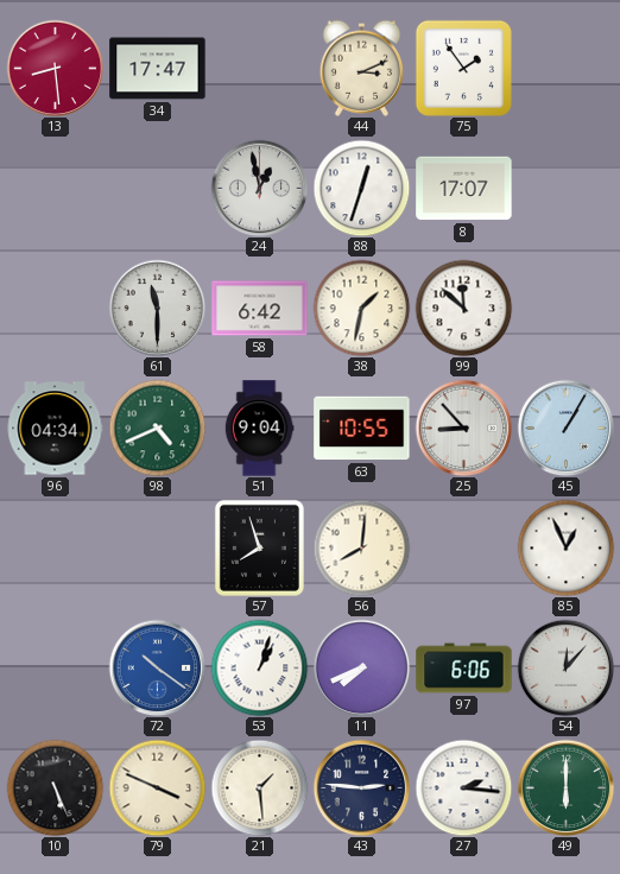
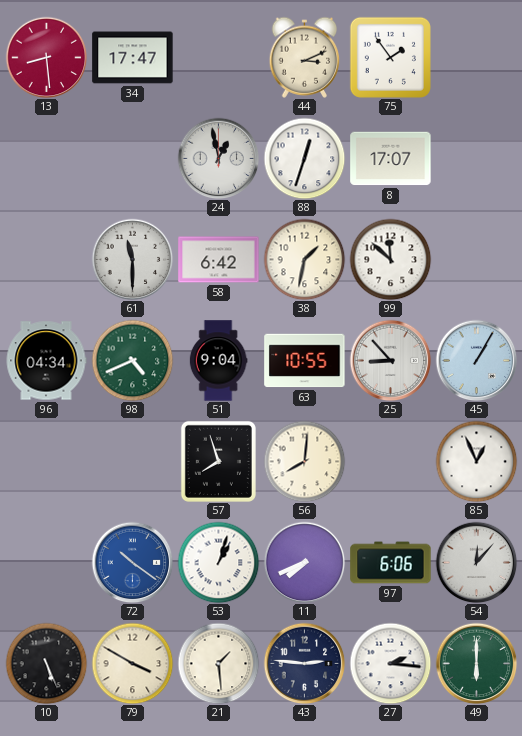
79: 3:49 -> 3:50
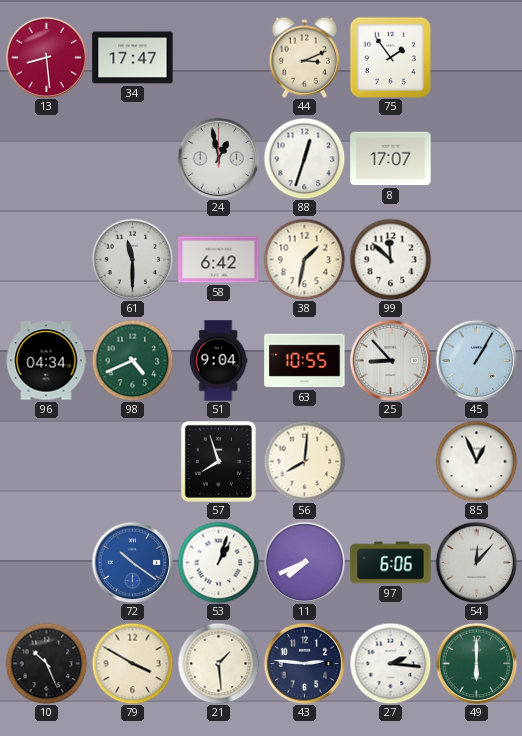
10: 5:26 -> 10:26
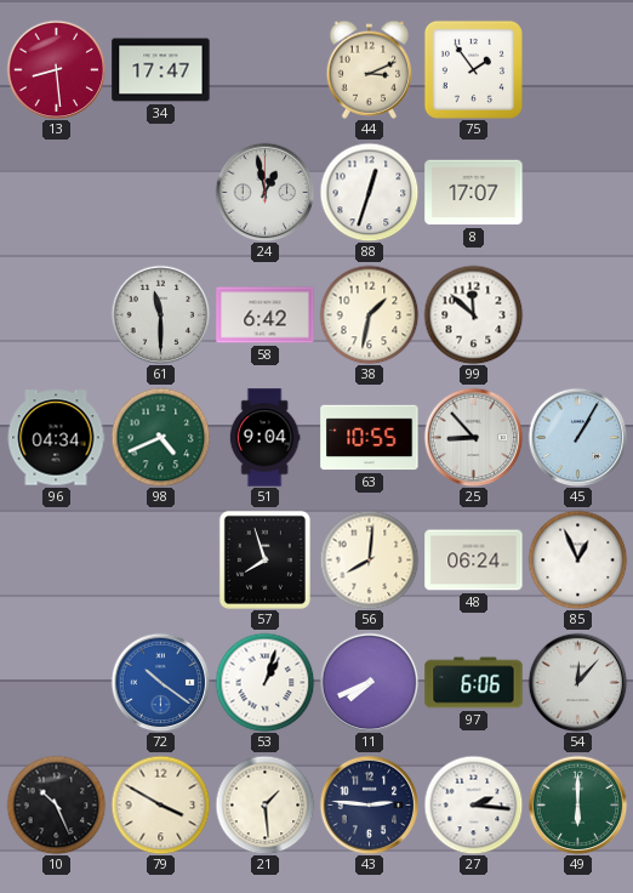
48: none -> 06:24
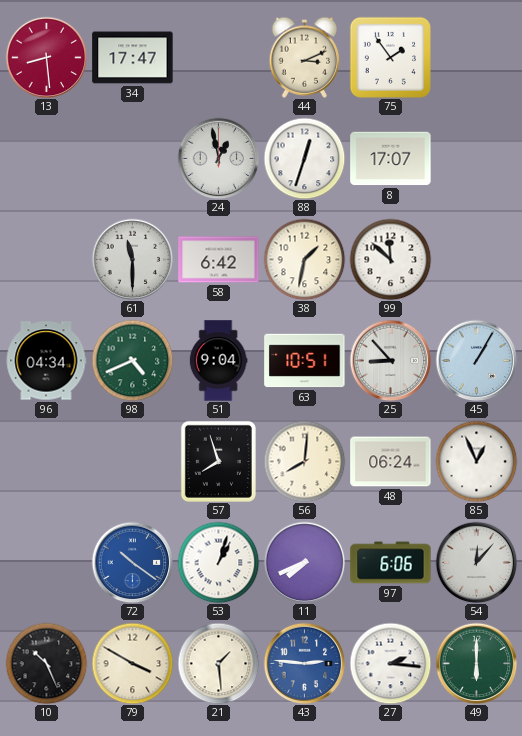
63: 10:55 -> 10:51
43 dial: navy -> blue
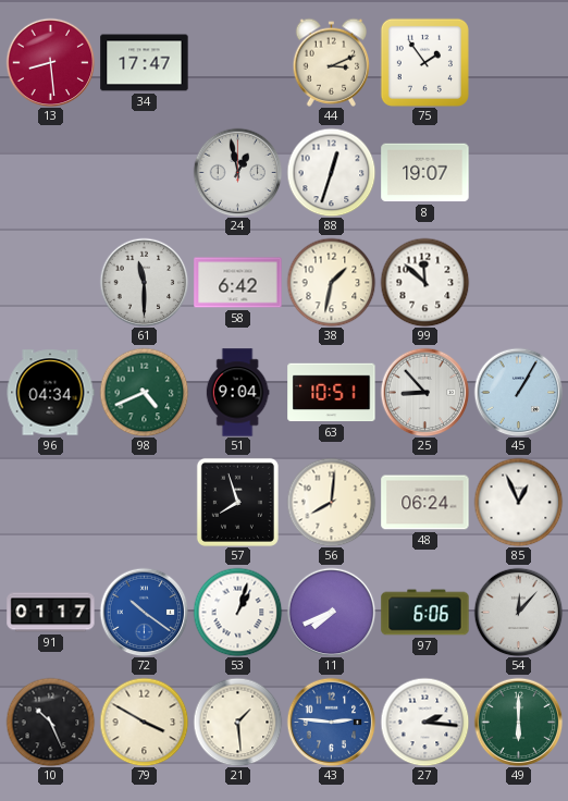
8: 17:07 -> 19:07
91: none -> 01:17
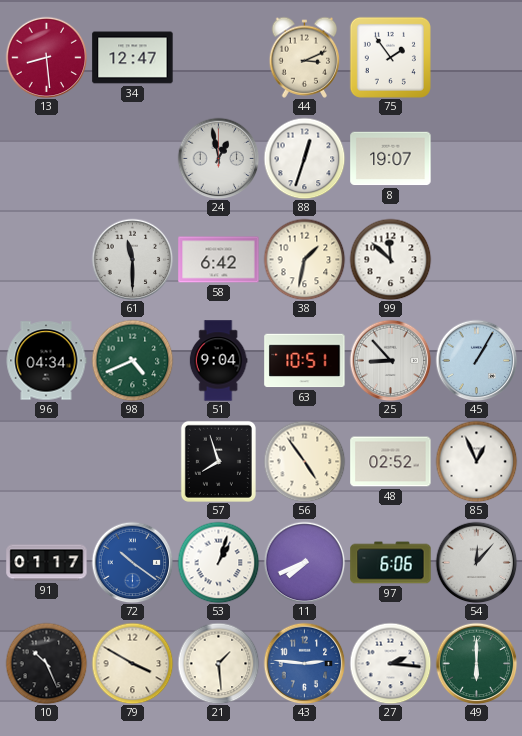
34: 17:47 -> 12:47
56: 8:01 -> 4:54
48: 06:24 -> 02:52
